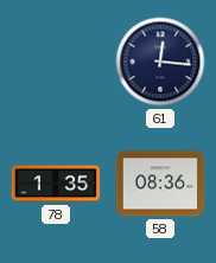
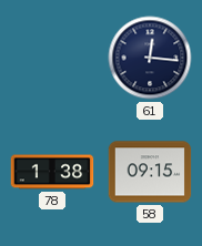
78: 1:35 -> 1:38
58: 08:36 -> 09:15
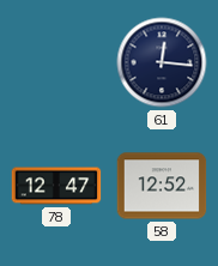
78: 1:38 -> 12:47
58: 09:15 -> 12:52
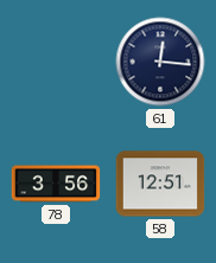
78: 12:47 -> 3:56
58: 12:52 -> 12:51
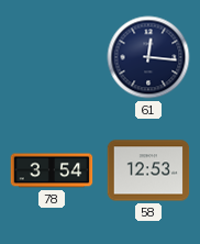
78: 3:56 -> 3:54
58: 12:51 -> 12:53
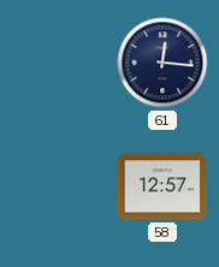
78: 3:54 -> none
58: 12:53 -> 12:57
